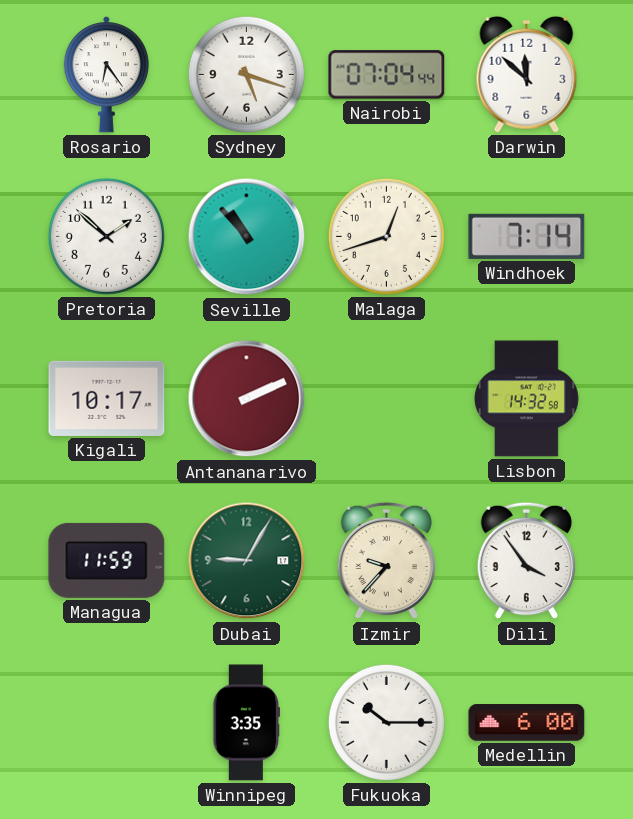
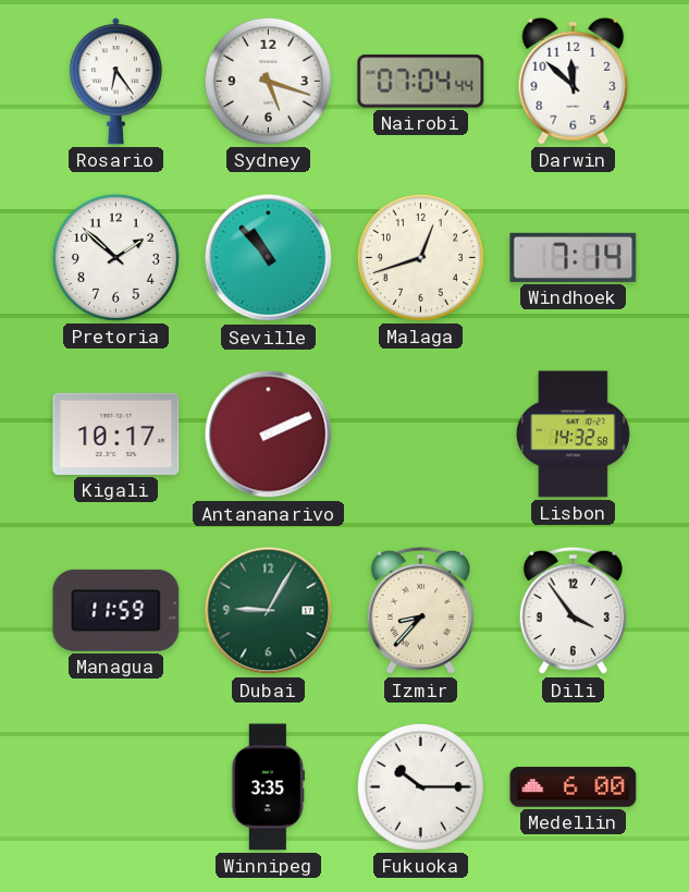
Izmir: 9:37 -> 8:37
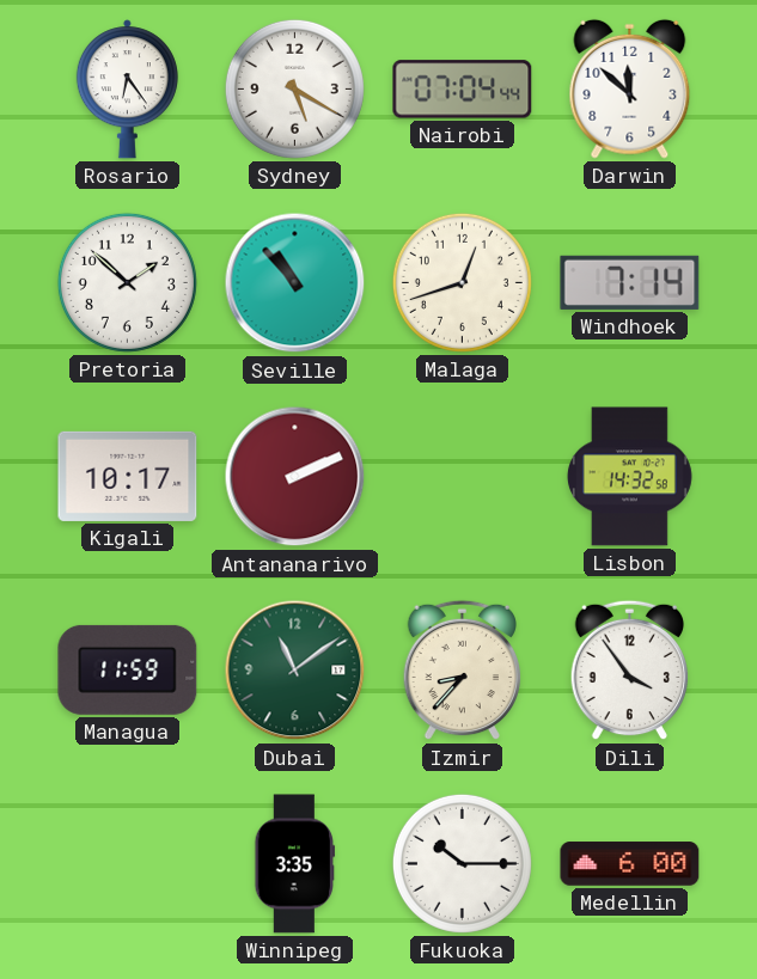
Sydney: 5:18 -> 5:20
Dubai: 9:05 -> 11:09
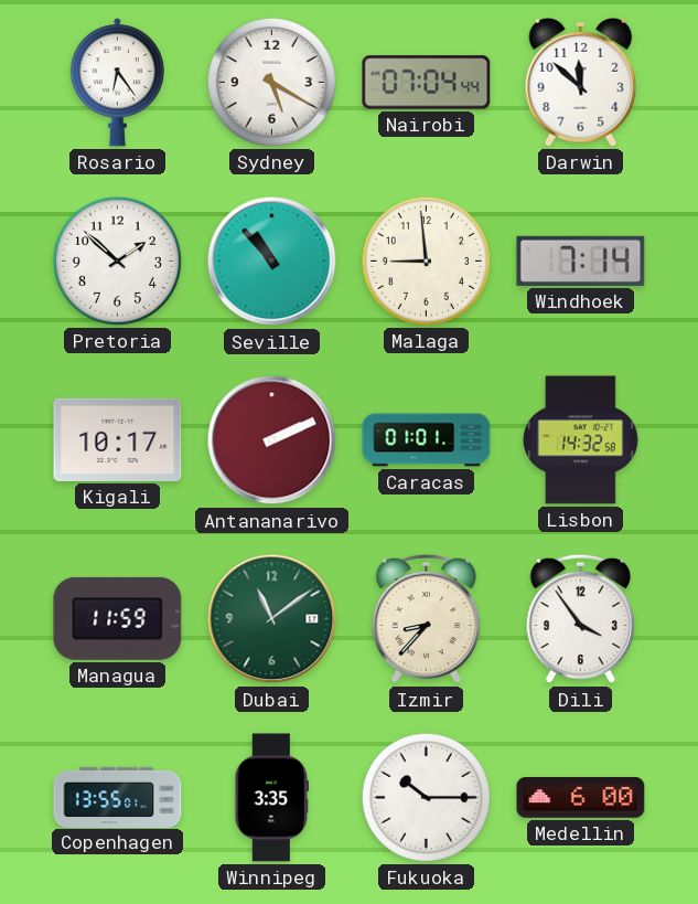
Malaga: 12:42 -> 8:59
Caracas: none -> 01:01
Copenhagen: none -> 13:55
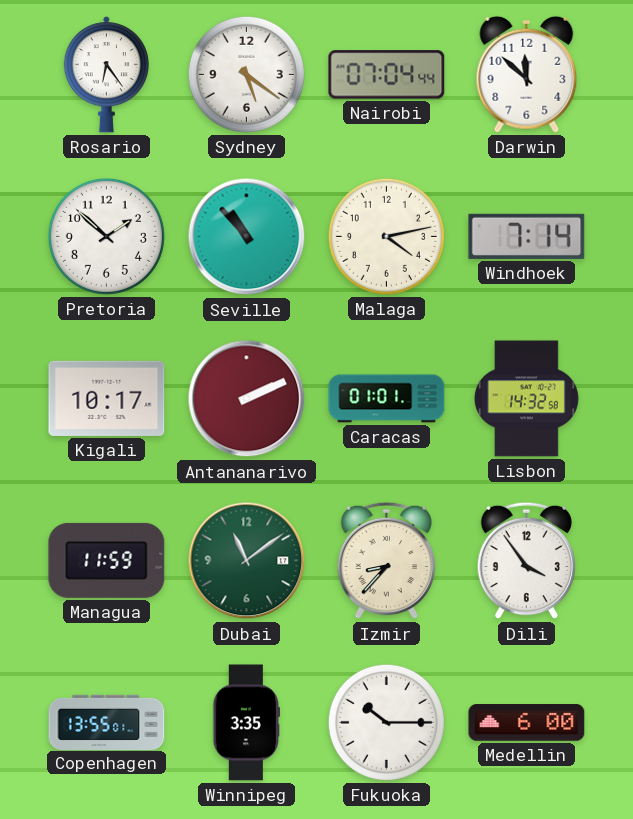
Sydney: 5:20 -> 5:21
Malaga: 8:59 -> 4:13
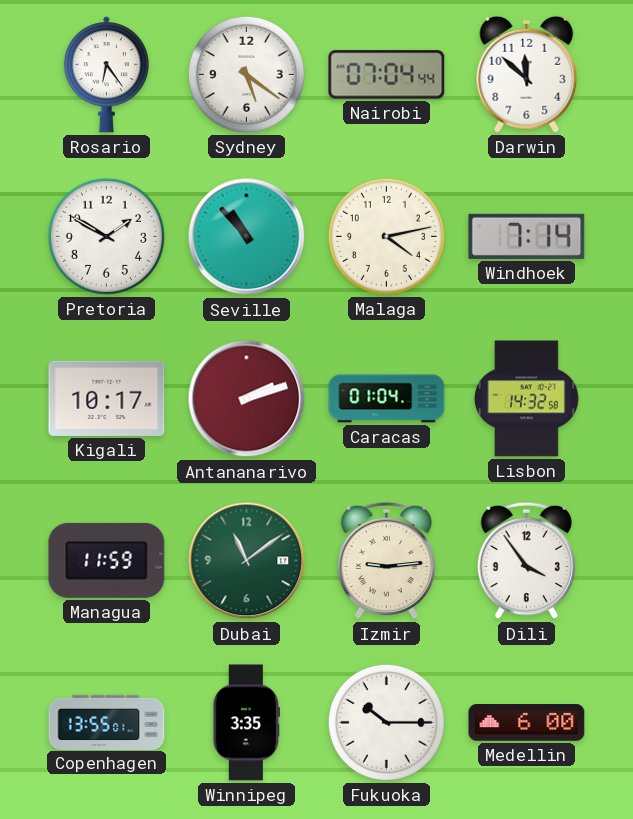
Pretoria: 1:52 -> 1:50
Antananarivo: 2:11 -> 2:12
Caracas: 01:01 -> 01:04
Izmir: 8:37 -> 9:14
